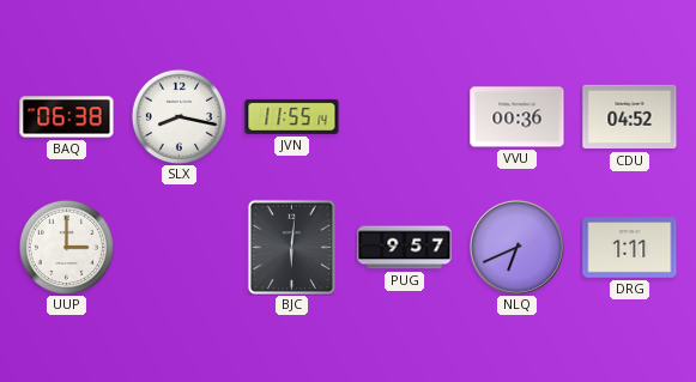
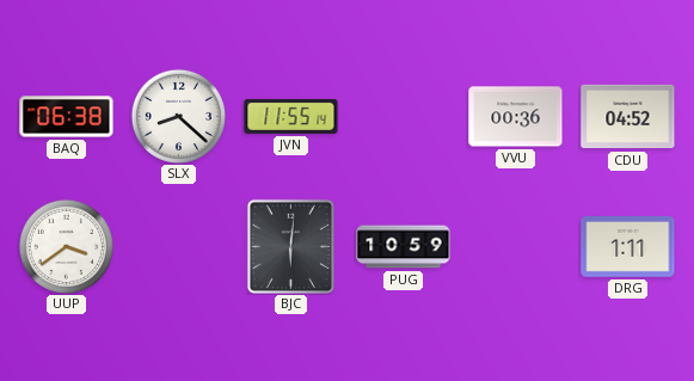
SLX: 8:17 -> 8:22
UUP: 3:00 -> 3:39
PUG: 9:57 -> 10:59
NLQ: 6:41 -> none
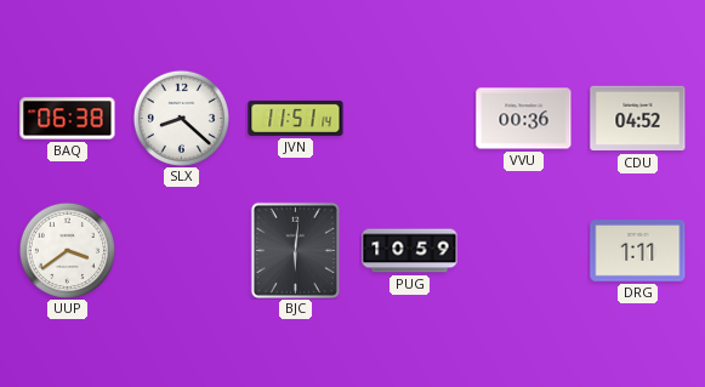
JVN: 11:55 -> 11:51
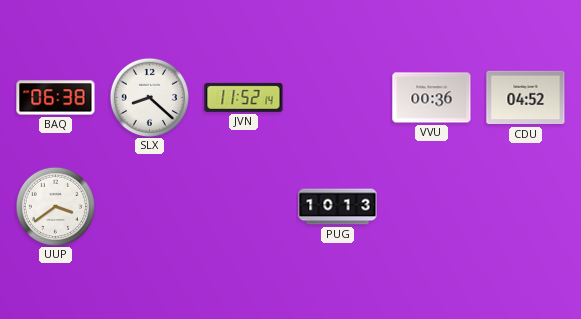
JVN: 11:51 -> 11:52
BJC: 6:01 -> none
PUG: 10:59 -> 10:13
DRG: 1:11 -> none
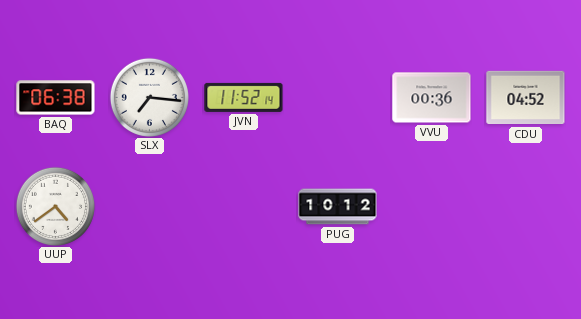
SLX: 8:22 -> 7:16
UUP: 3:39 -> 4:39
PUG: 10:13 -> 10:12
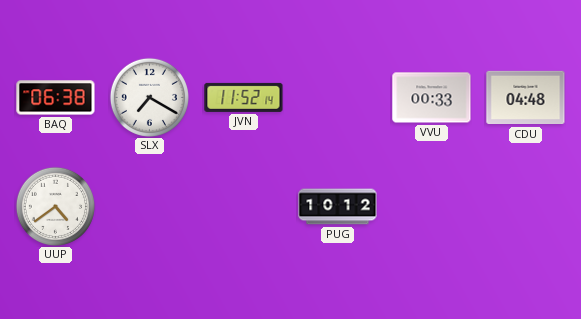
SLX: 7:16 -> 7:20
VVU: 00:36 -> 00:33
CDU: 04:52 -> 04:48
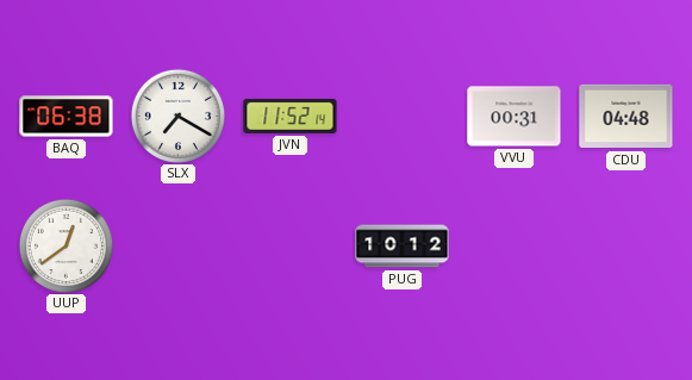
VVU: 00:33 -> 00:31
UUP: 4:39 -> 12:39
